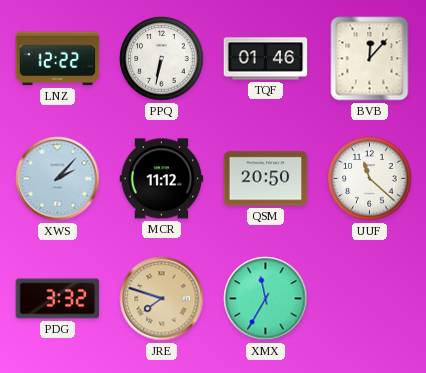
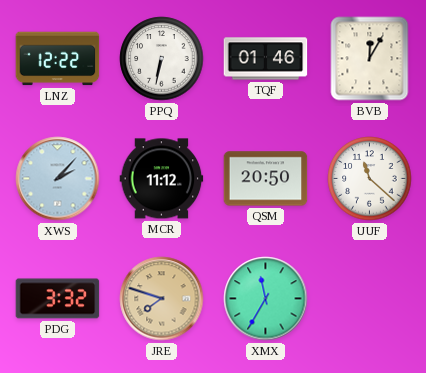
BVB: 12:07 -> 12:05
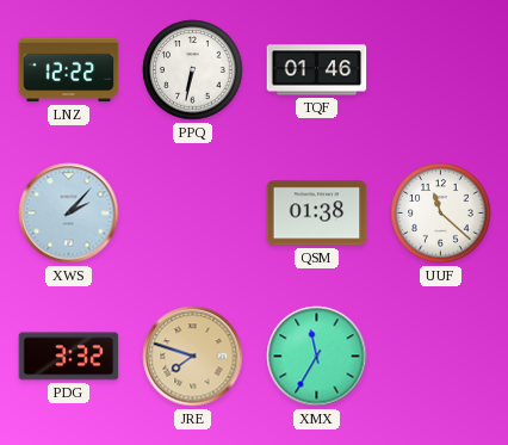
BVB: 12:05 -> none
MCR: 11:12 -> none
QSM: 20:50 -> 01:38
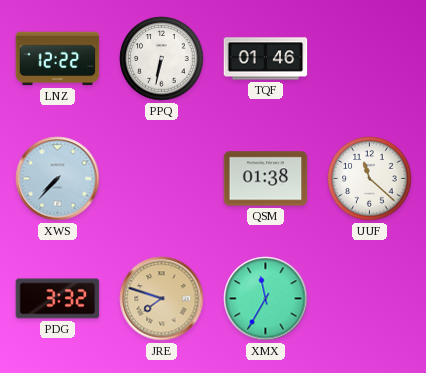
XWS: 2:07 -> 7:37
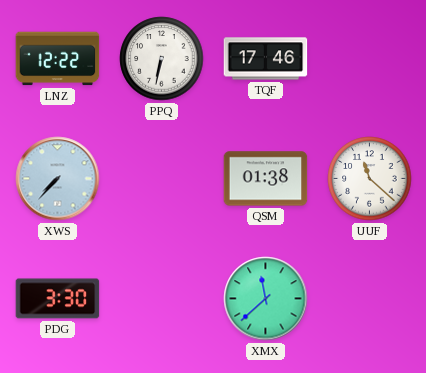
TQF: 01:46 -> 17:46
PDG: 3:32 -> 3:30
JRE: 7:48 -> none
XMX: 11:35 -> 11:38
